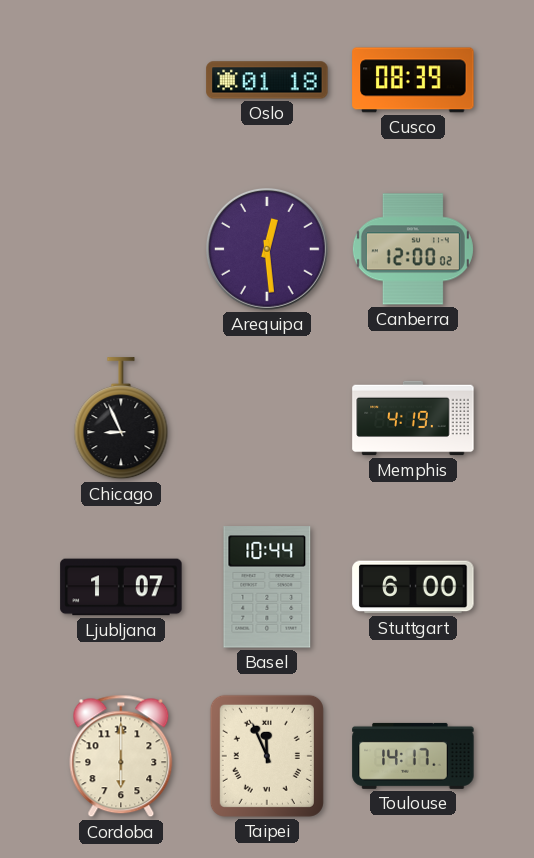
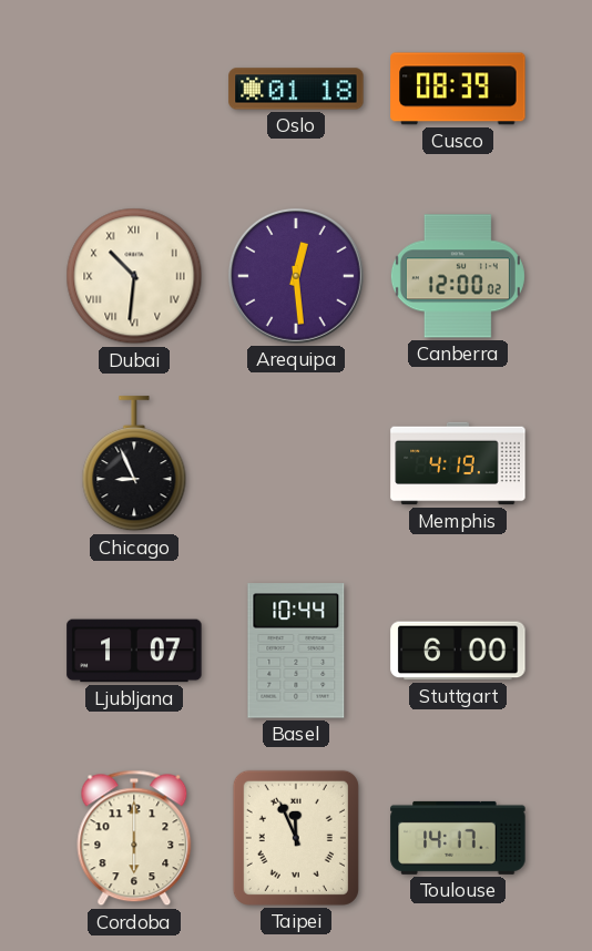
Dubai: none -> 10:31
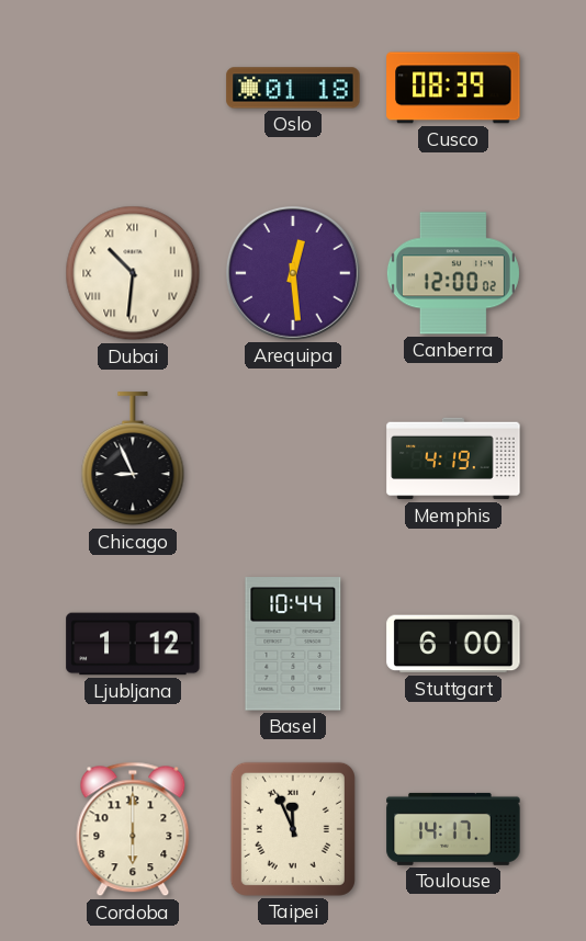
Ljubljana: 1:07 -> 1:12
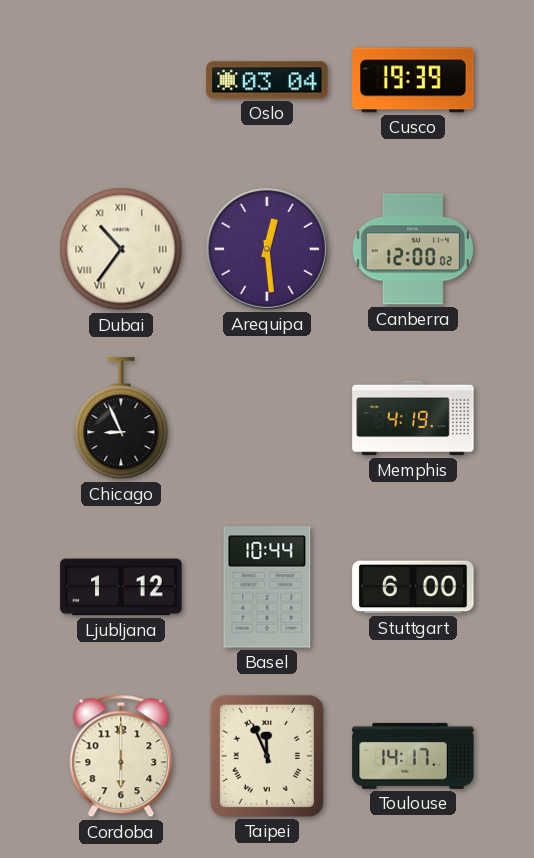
Oslo: 01:18 -> 03:04
Cusco: 08:39 -> 19:39
Dubai: 10:31 -> 10:36
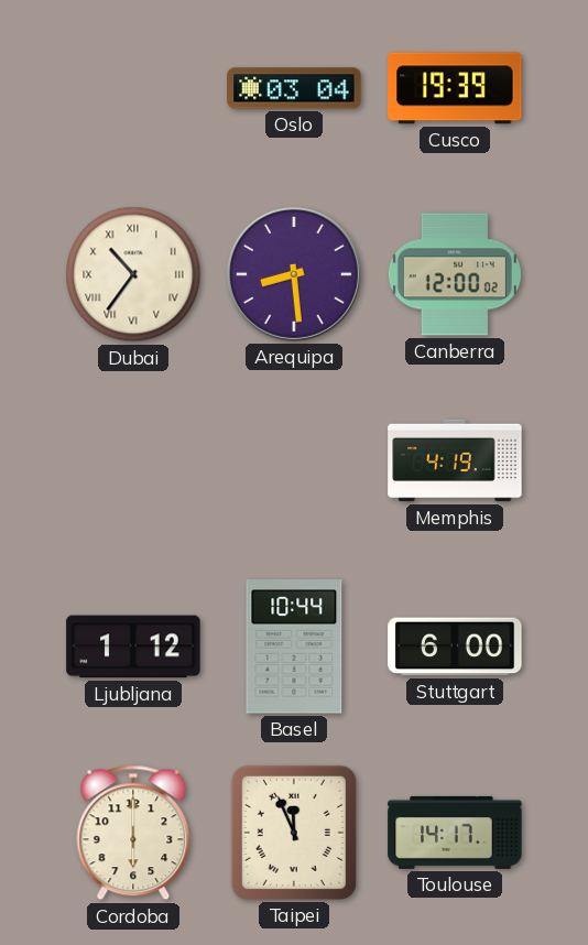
Arequipa: 12:29 -> 8:29
Chicago: 8:56 -> none
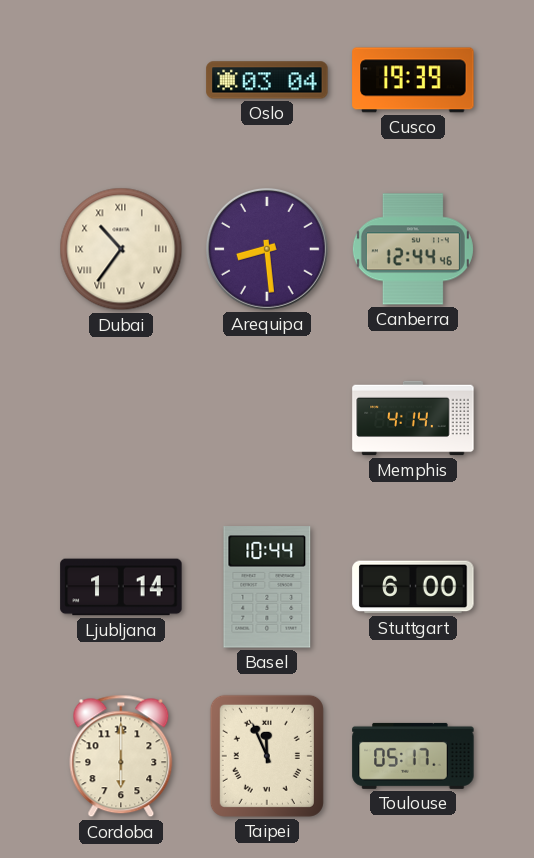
Canberra: 12:00 -> 12:44
Memphis: 4:19 -> 4:14
Ljubljana: 1:12 -> 1:14
Toulouse: 14:17 -> 05:17
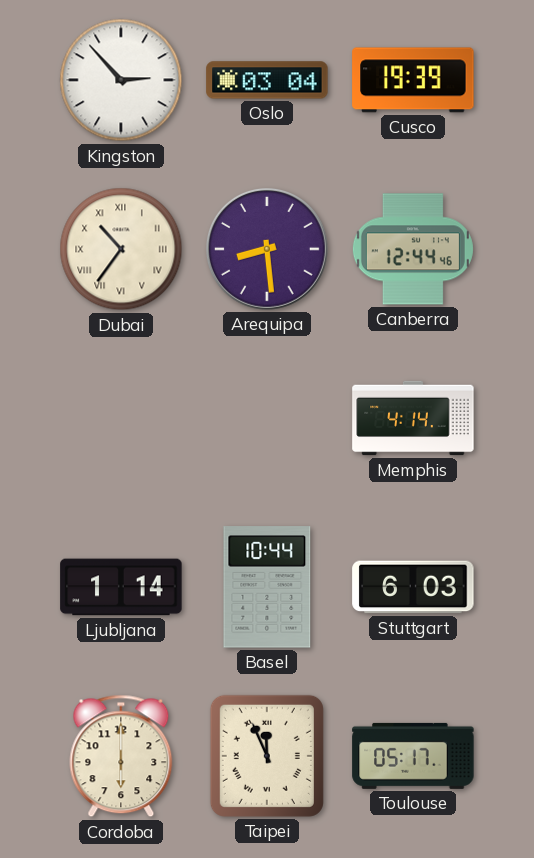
Kingston: none -> 2:53
Stuttgart: 6:00 -> 6:03
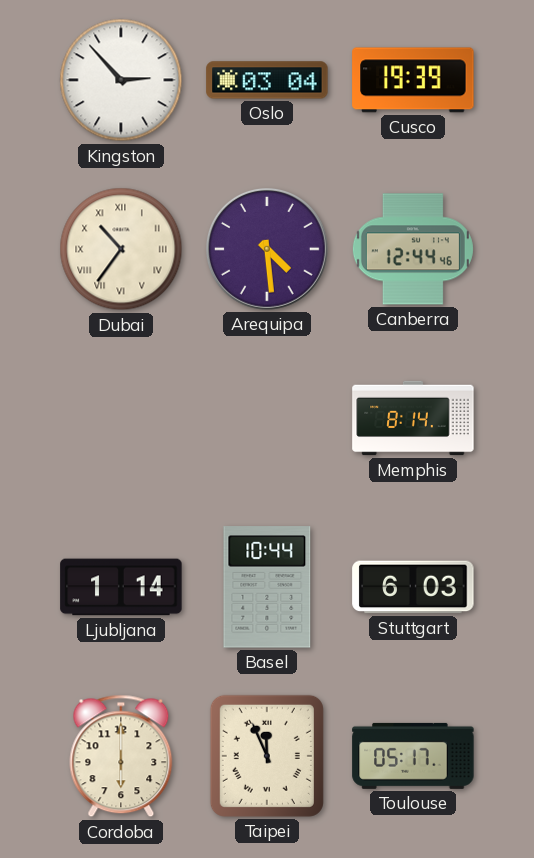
Arequipa: 8:29 -> 4:29
Memphis: 4:14 -> 8:14
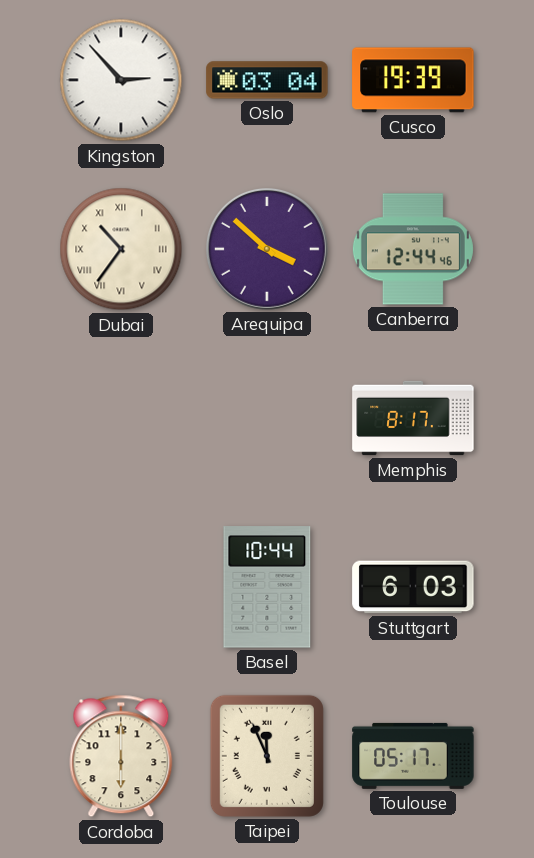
Arequipa: 4:29 -> 3:52
Memphis: 8:14 -> 8:17
Ljubljana: 1:14 -> none
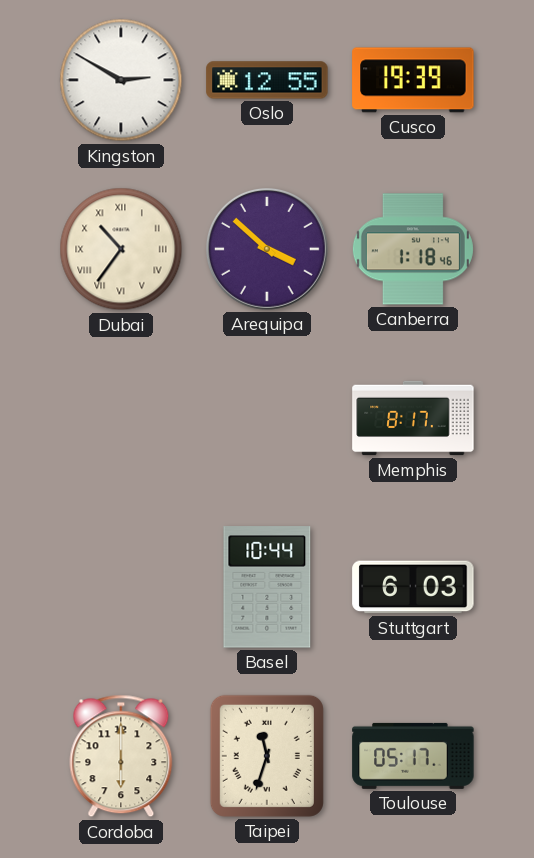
Kingston: 2:53 -> 2:50
Oslo: 03:04 -> 12:55
Canberra: 12:44 -> 1:18
Taipei: 11:56 -> 11:33
